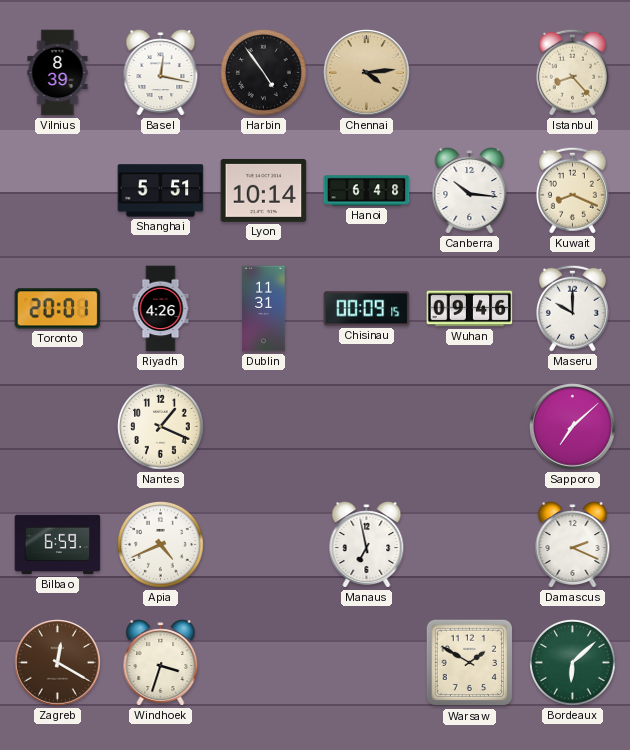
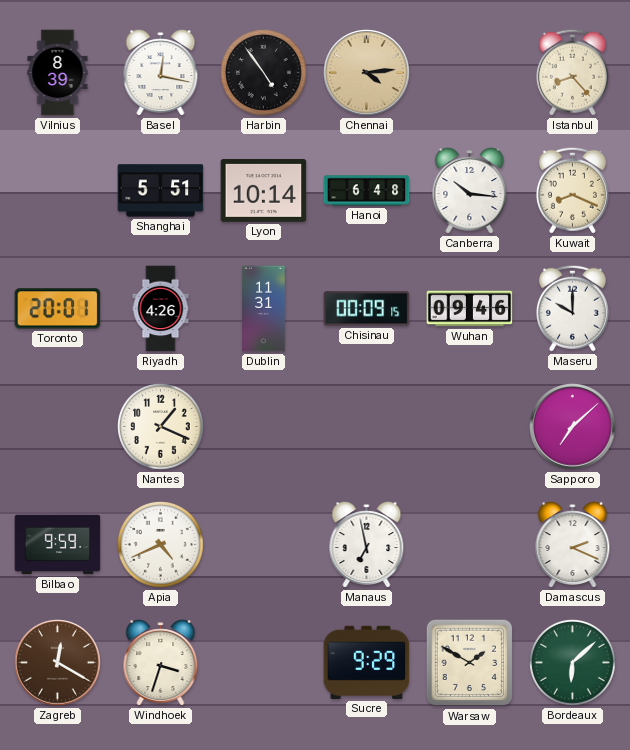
Bilbao: 6:59 -> 9:59
Sucre: none -> 9:29
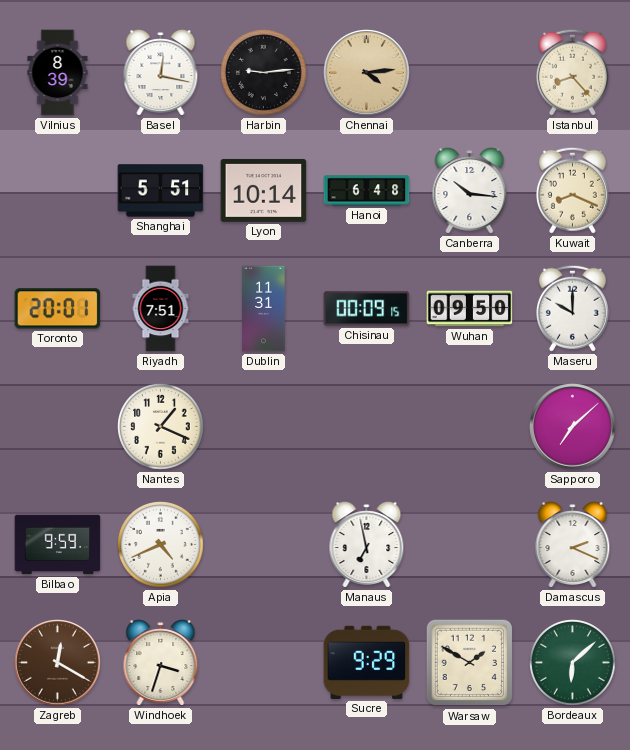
Harbin: 4:54 -> 9:14
Riyadh: 4:26 -> 7:51
Wuhan: 09:46 -> 09:50
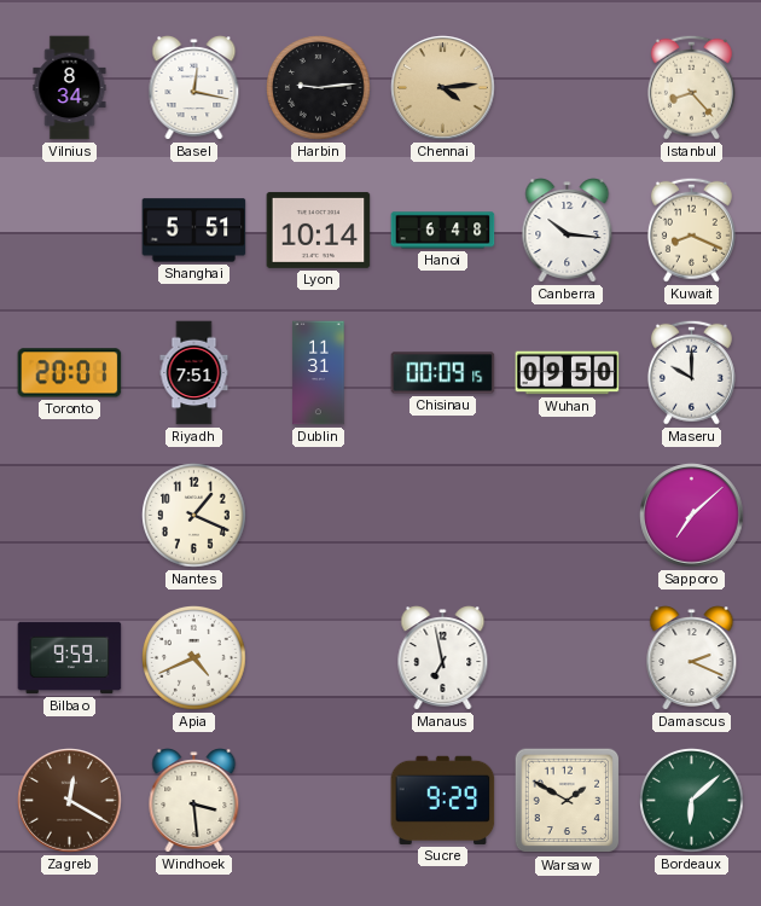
Vilnius: 8:39 -> 8:34
Windhoek: 3:33 -> 3:29
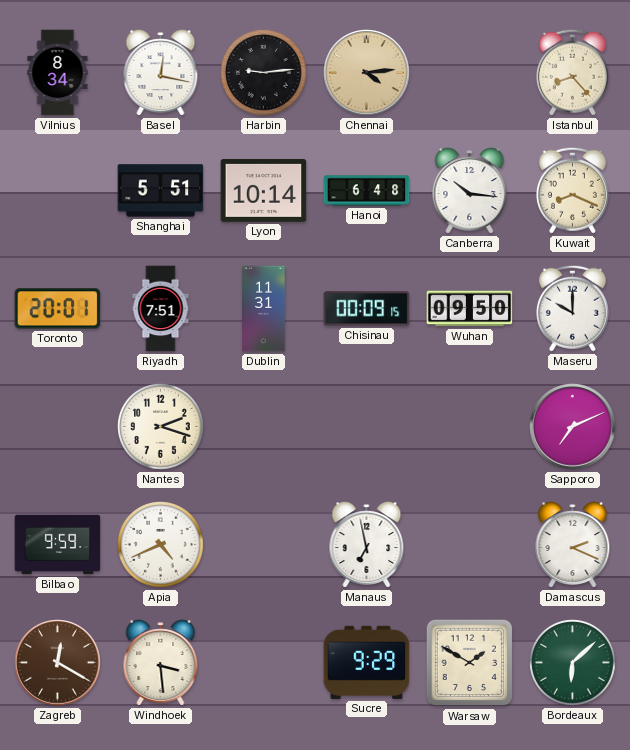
Nantes: 1:19 -> 2:18
Sapporo: 7:08 -> 7:11
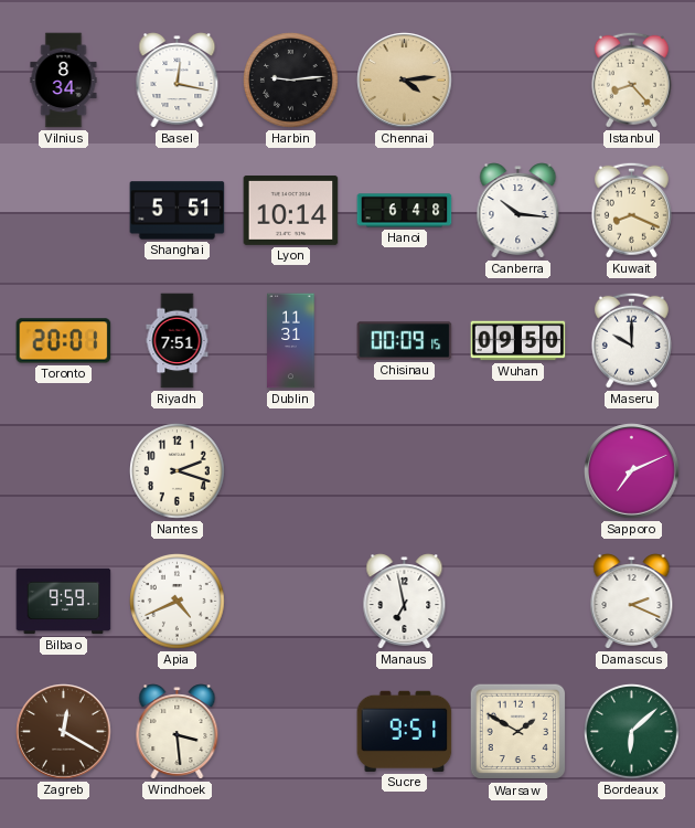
Sucre: 9:29 -> 9:51
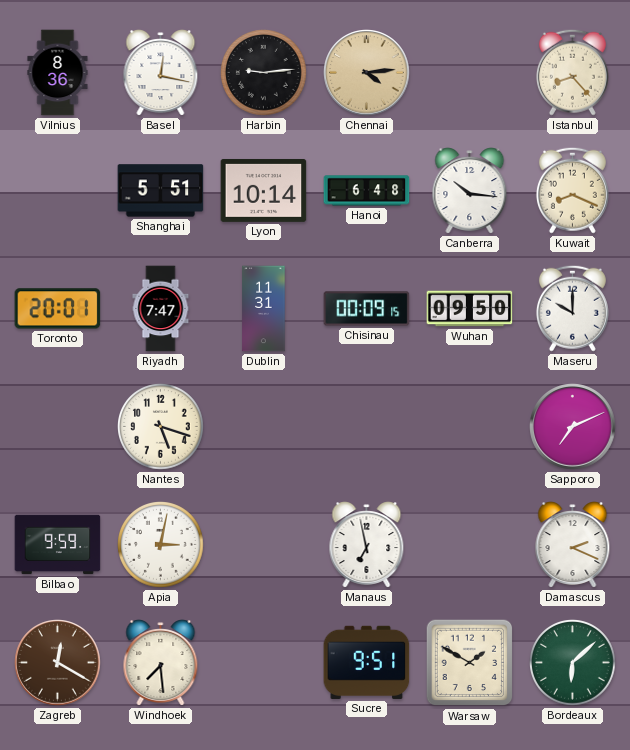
Vilnius: 8:34 -> 8:36
Riyadh: 7:51 -> 7:47
Nantes: 2:18 -> 5:18
Apia: 4:41 -> 3:02
Windhoek: 3:29 -> 7:29
